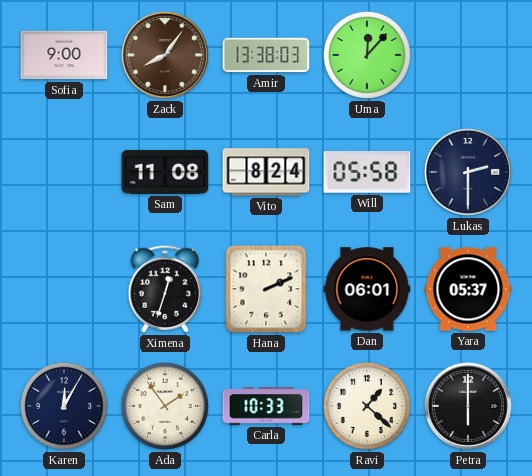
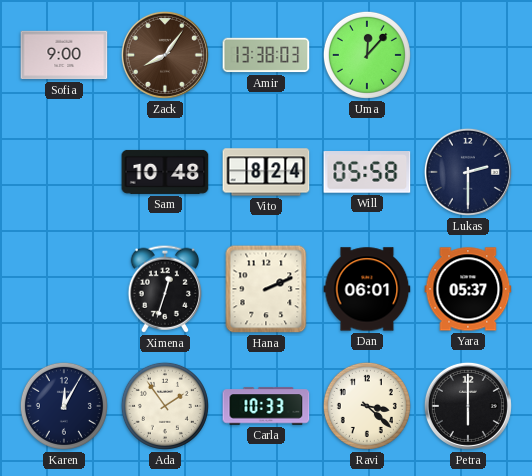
Sam: 11:08 -> 10:48
Ravi: 1:22 -> 3:22
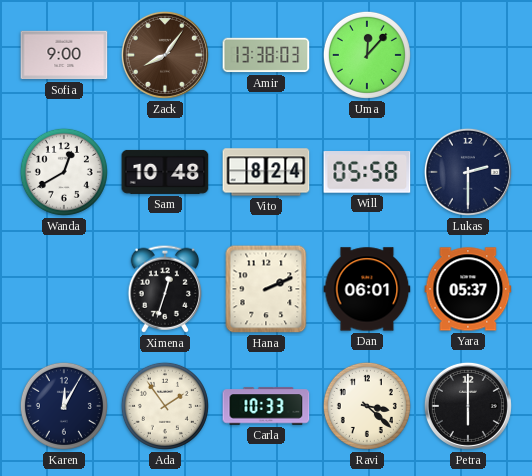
Wanda: none -> 12:40
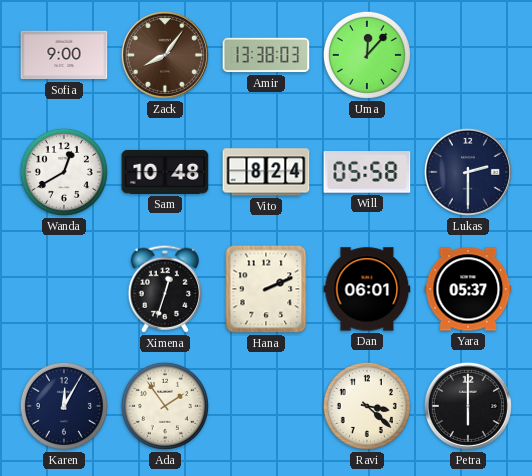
Carla: 10:33 -> none
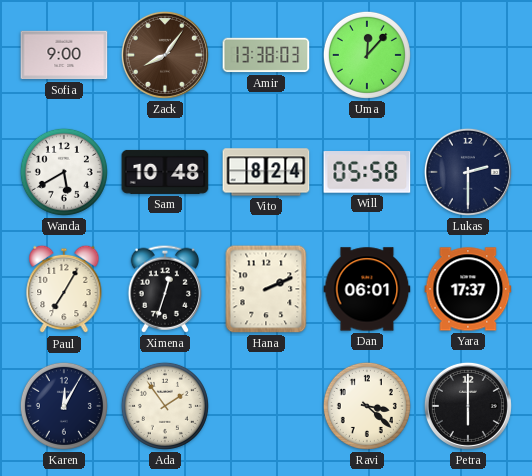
Wanda: 12:40 -> 5:40
Paul: none -> 7:05
Yara: 05:37 -> 17:37
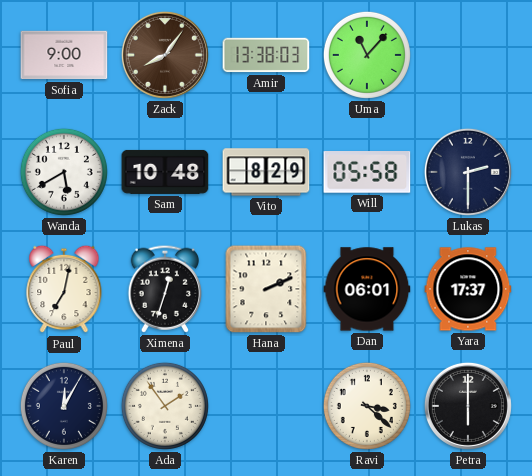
Uma: 12:07 -> 11:07
Vito: 8:24 -> 8:29
Paul: 7:05 -> 7:02
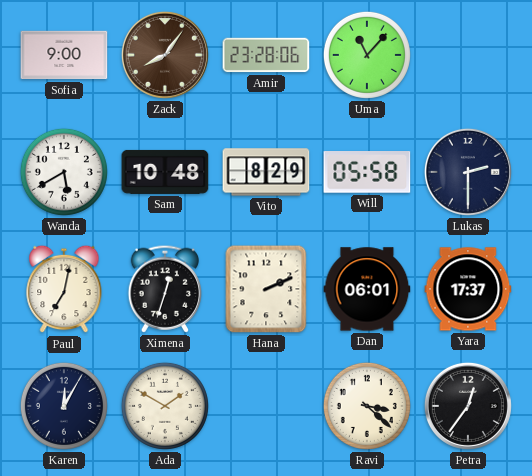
Amir: 13:38 -> 23:28
Ada: 1:54 -> 1:50
Petra: 6:00 -> 12:36
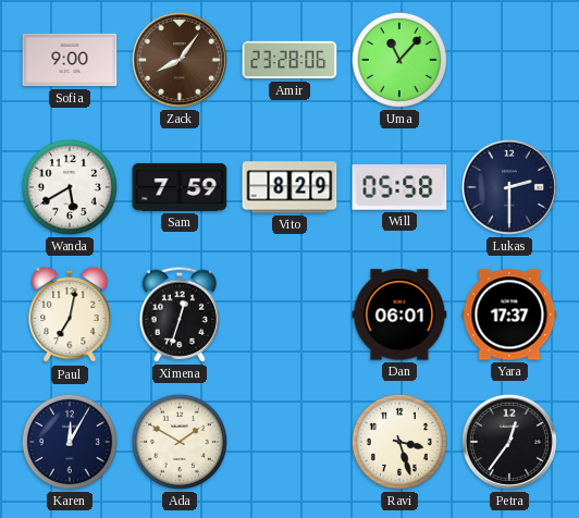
Sam: 10:48 -> 7:59
Hana: 2:11 -> none
Ravi: 3:22 -> 3:27
